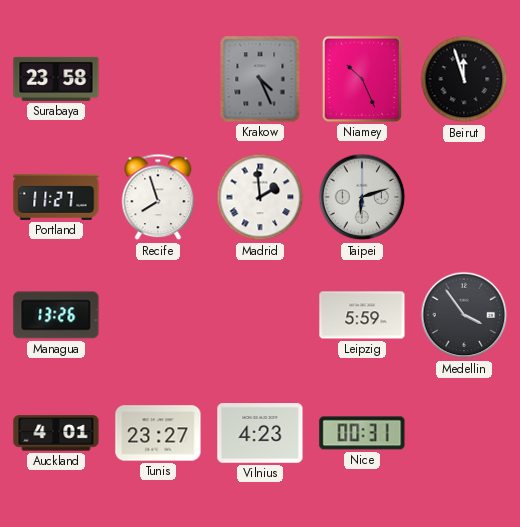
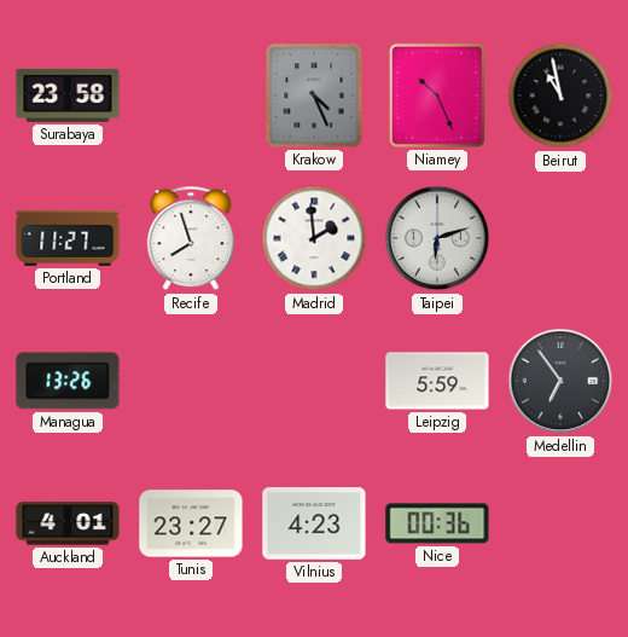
Beirut: 11:57 -> 10:58
Medellin: 3:54 -> 6:54
Nice: 00:31 -> 00:36
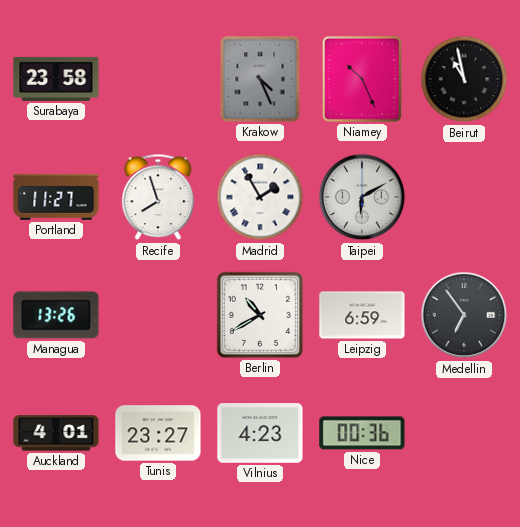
Madrid: 1:59 -> 1:55
Taipei: 6:12 -> 6:10
Berlin: none -> 10:40
Leipzig: 5:59 -> 6:59
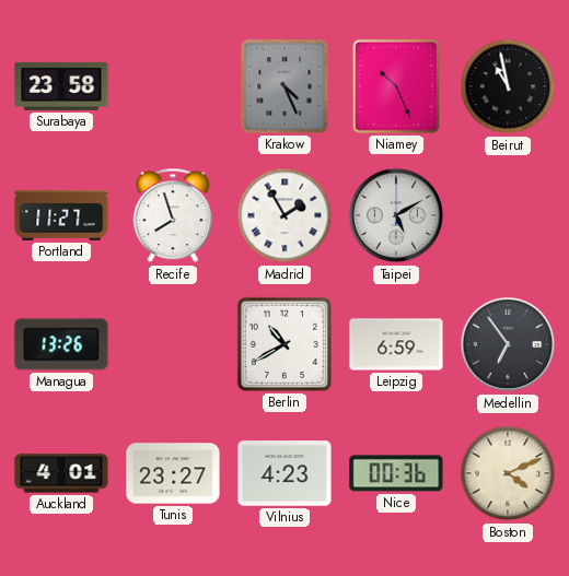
Taipei: 6:10 -> 5:10
Boston: none -> 4:11
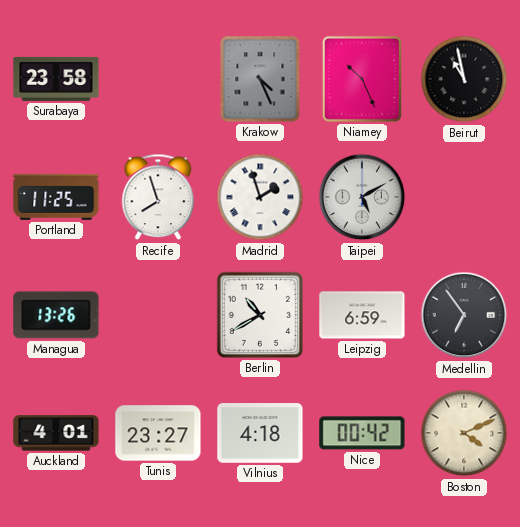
Portland: 11:27 -> 11:25
Madrid: 1:55 -> 1:57
Vilnius: 4:23 -> 4:18
Nice: 00:36 -> 00:42
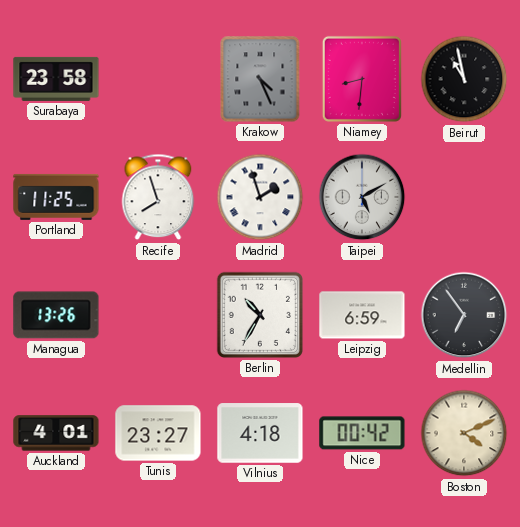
Niamey: 10:26 -> 8:31
Berlin: 10:40 -> 10:35
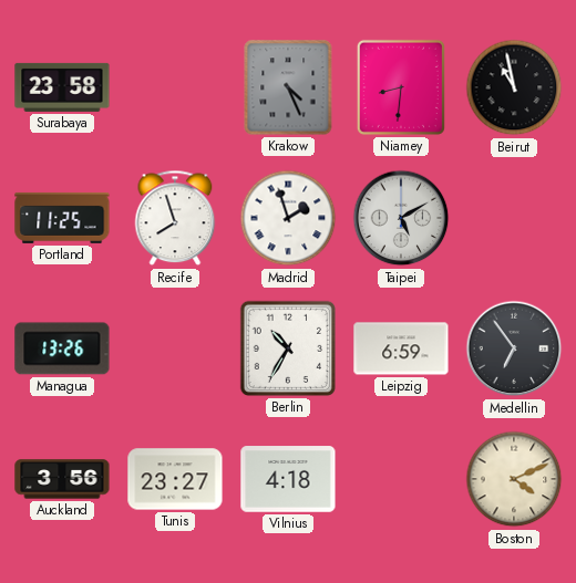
Auckland: 4:01 -> 3:56
Nice: 00:42 -> none
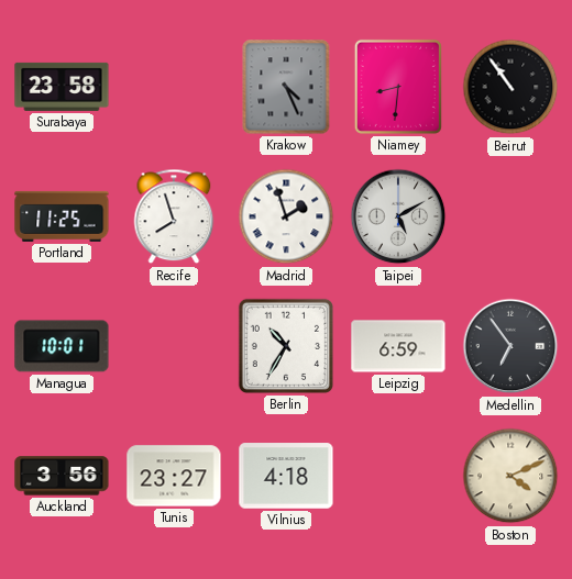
Beirut: 10:58 -> 10:54
Managua: 13:26 -> 10:01
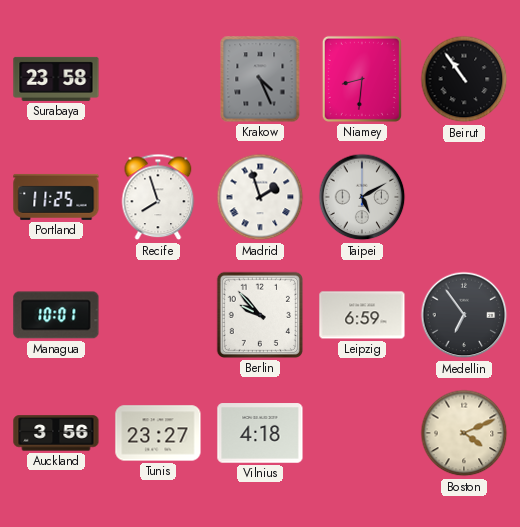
Berlin: 10:35 -> 9:53
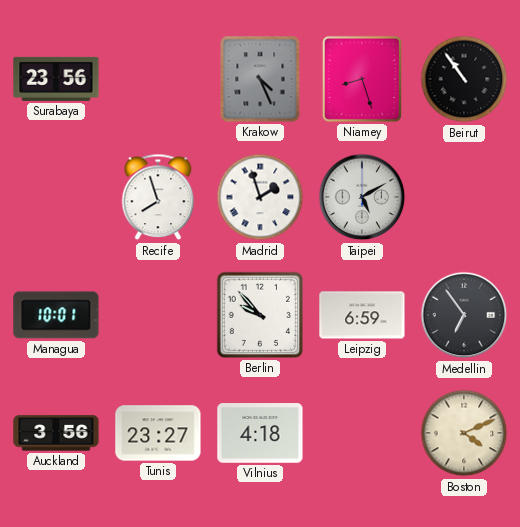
Surabaya: 23:58 -> 23:56
Niamey: 8:31 -> 8:27
Portland: 11:25 -> none
